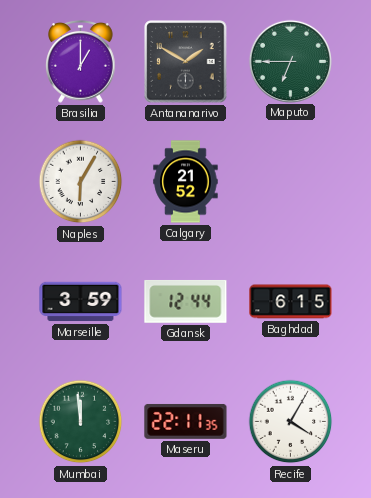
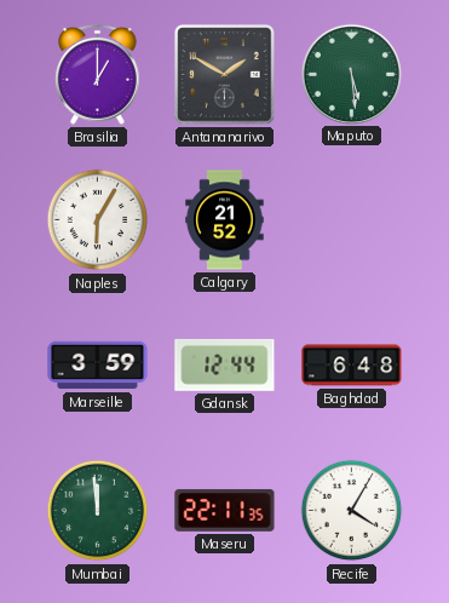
Maputo: 6:45 -> 5:29
Baghdad: 6:15 -> 6:48
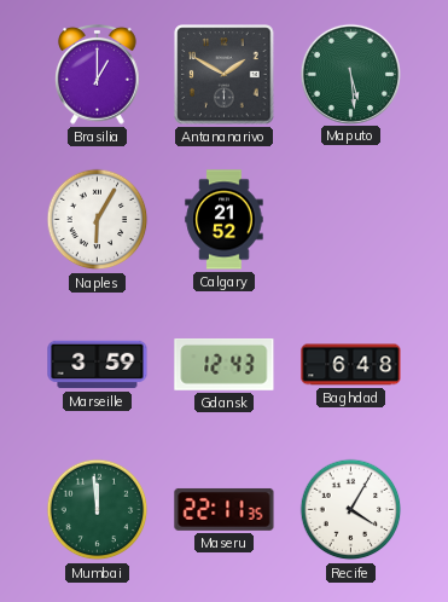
Gdansk: 12:44 -> 12:43
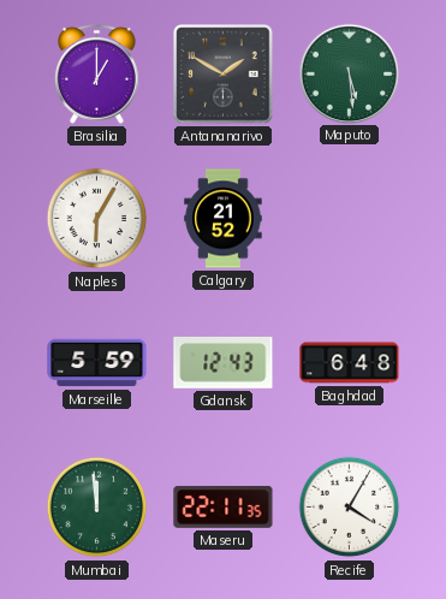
Marseille: 3:59 -> 5:59
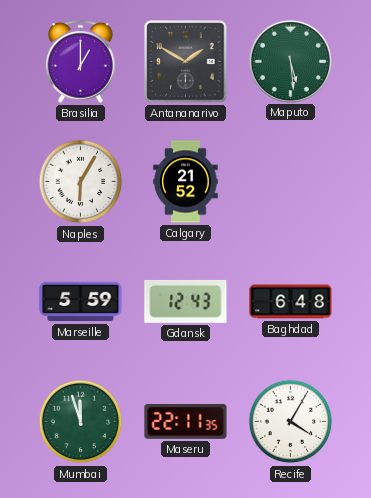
Mumbai: 11:59 -> 11:57
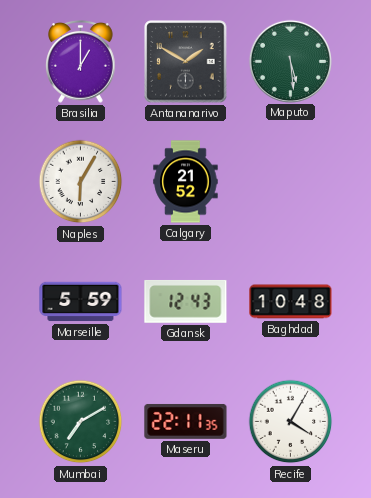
Baghdad: 6:48 -> 10:48
Mumbai: 11:57 -> 7:10
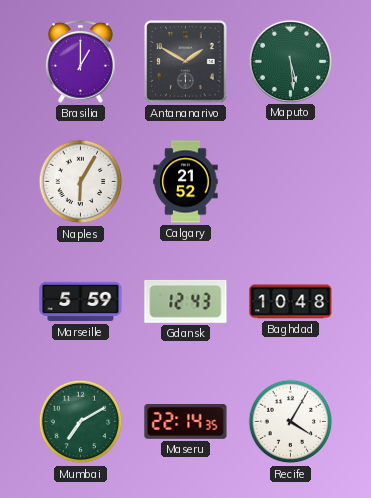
Maseru: 22:11 -> 22:14
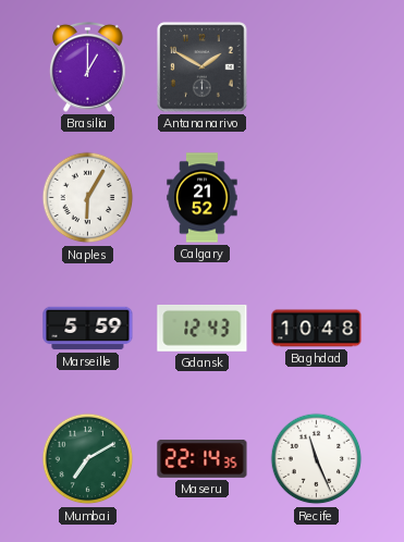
Maputo: 5:29 -> none
Recife: 4:05 -> 11:26
